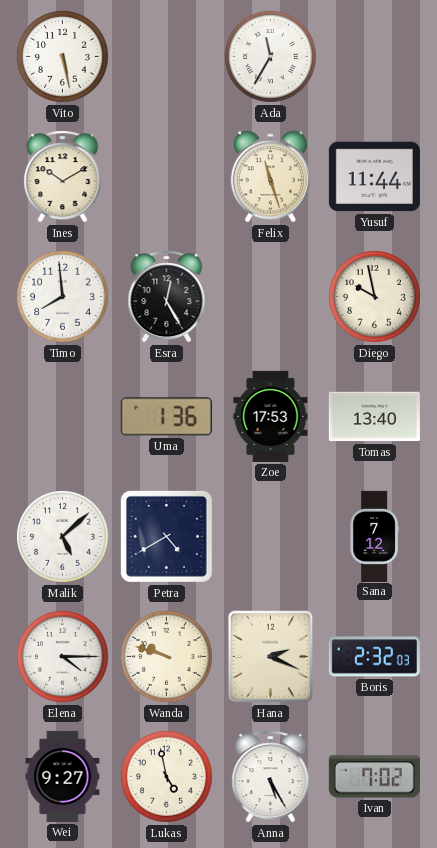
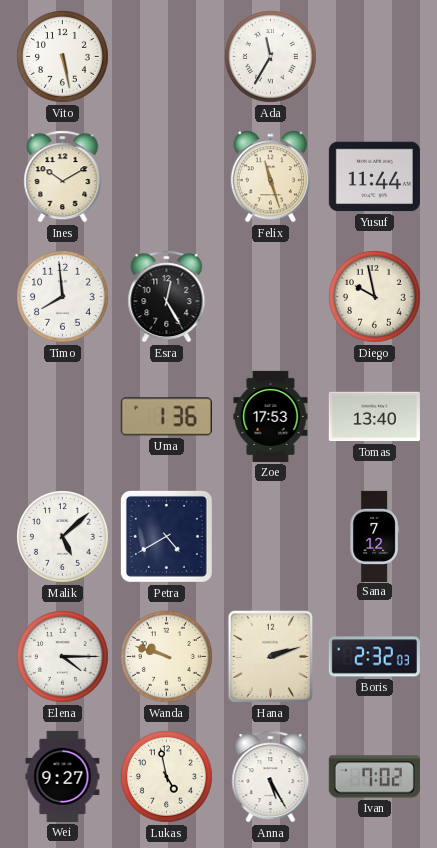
Hana: 2:19 -> 2:12
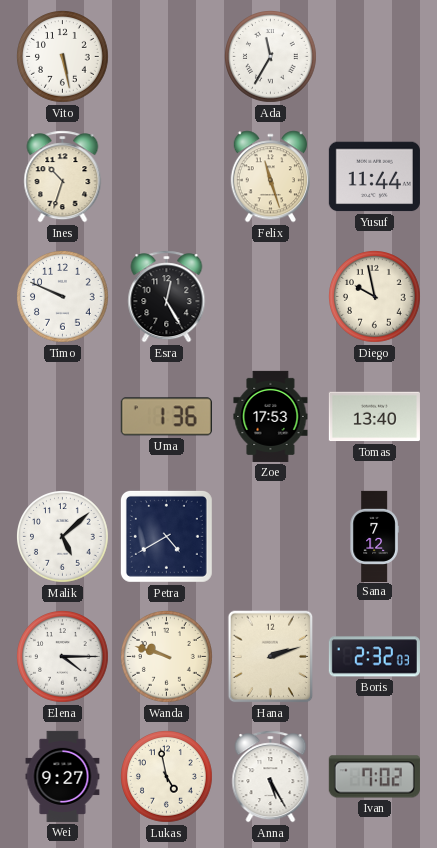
Ines: 10:10 -> 10:33
Timo: 7:59 -> 9:49
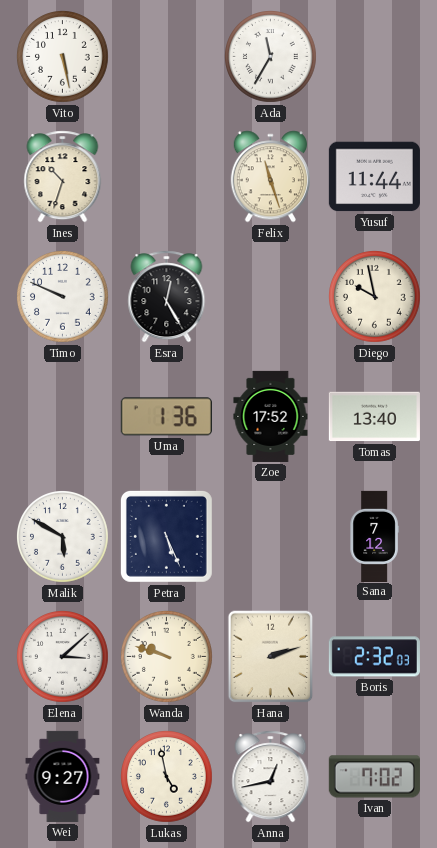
Zoe: 17:53 -> 17:52
Malik: 5:08 -> 5:50
Petra: 4:40 -> 5:26
Elena: 4:15 -> 3:08
Anna: 5:25 -> 12:43
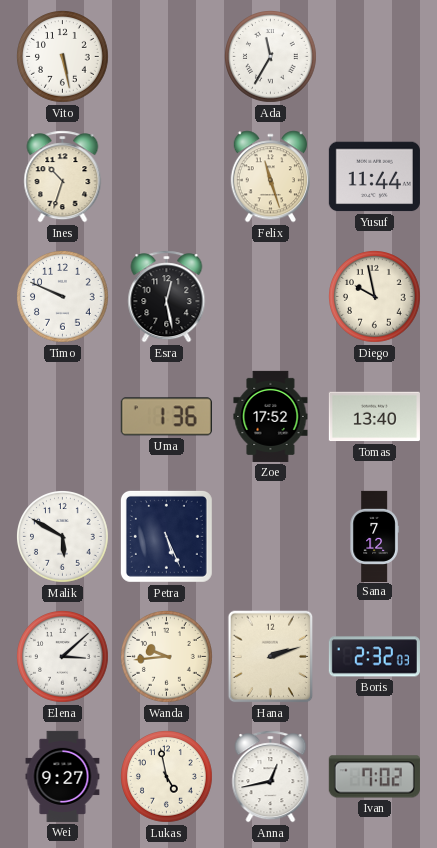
Esra: 12:25 -> 12:28
Wanda: 9:48 -> 9:44
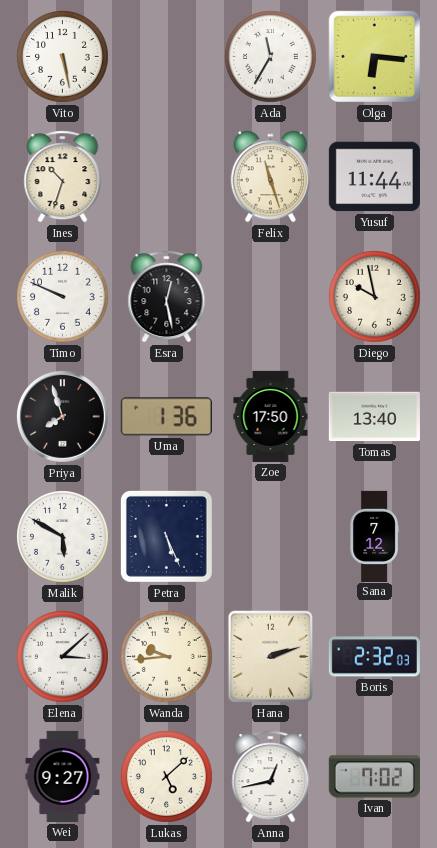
Olga: none -> 6:16
Priya: none -> 7:57
Zoe: 17:52 -> 17:50
Lukas: 4:58 -> 5:08
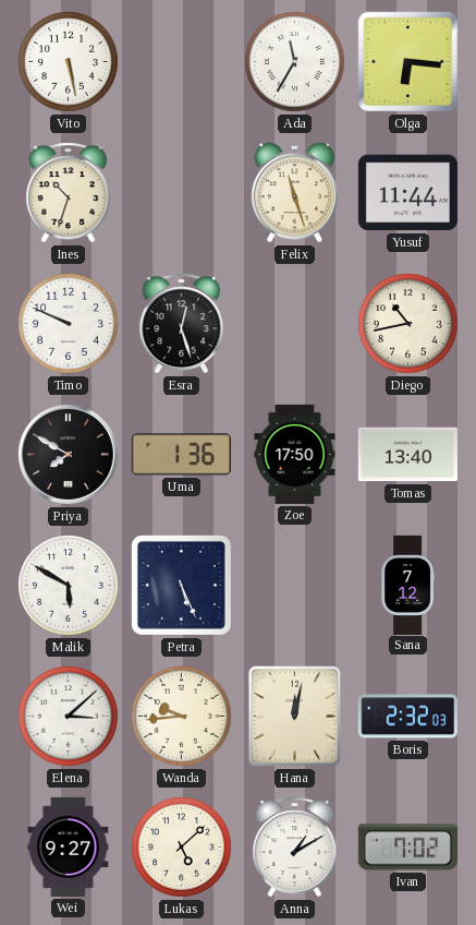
Esra: 12:28 -> 12:27
Diego: 9:58 -> 10:43
Priya: 7:57 -> 7:50
Hana: 2:12 -> 12:02
Anna: 12:43 -> 1:10
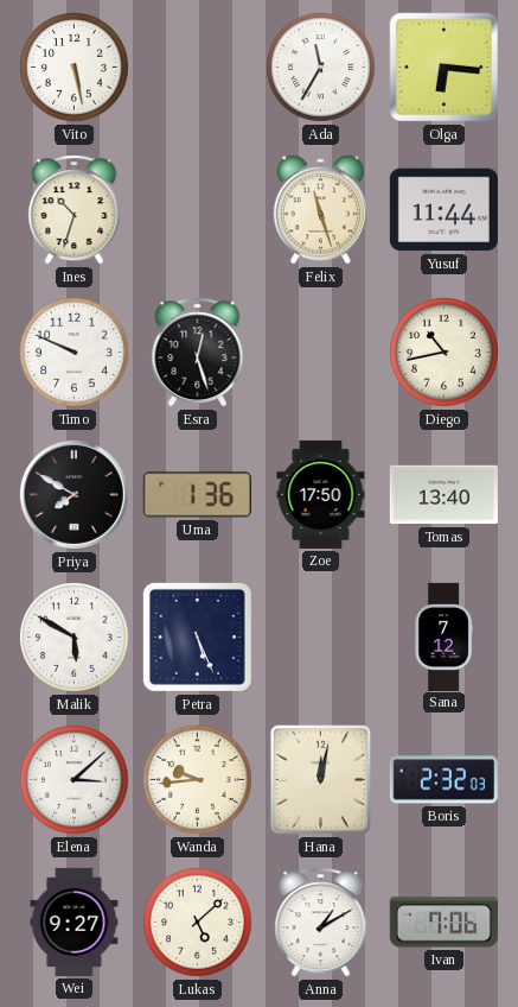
Ivan: 7:02 -> 7:06
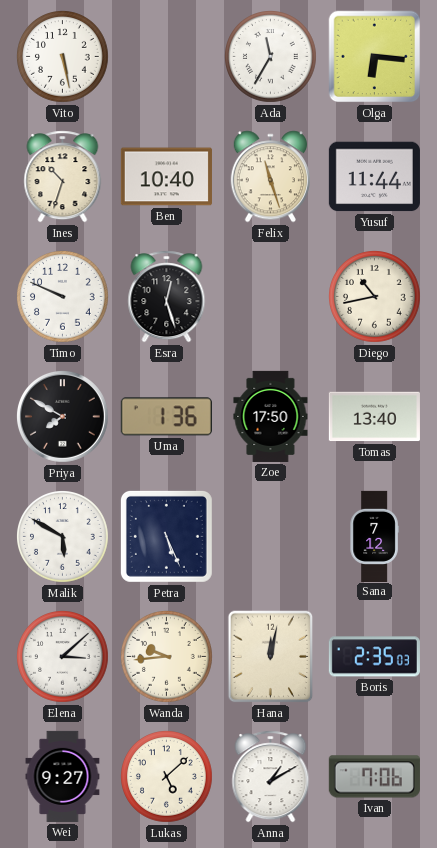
Ben: none -> 10:40
Boris: 2:32 -> 2:35
